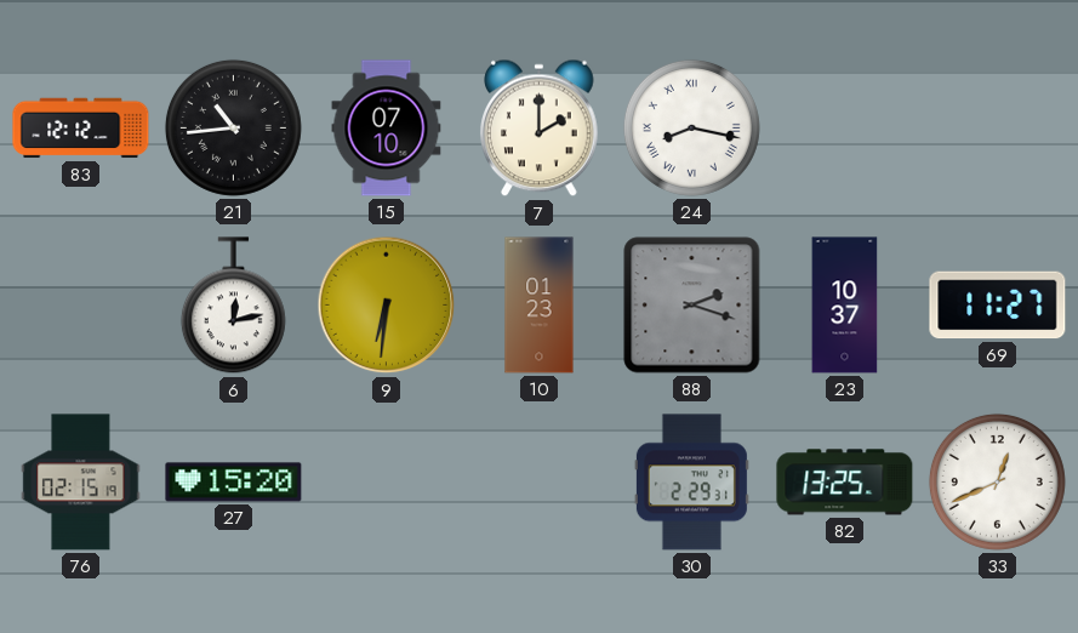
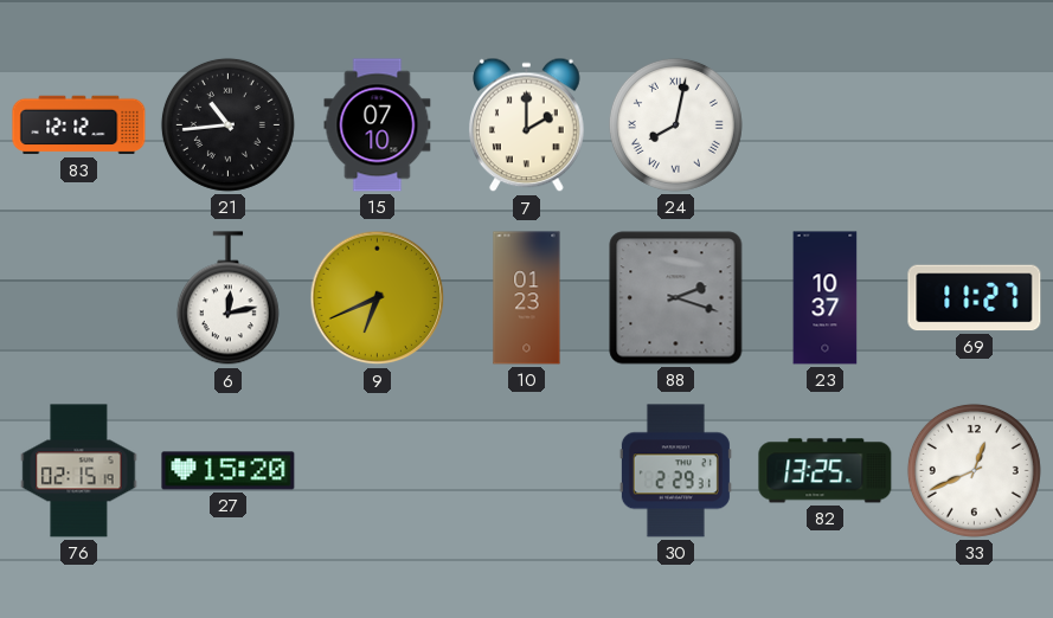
24: 8:17 -> 8:02
9: 6:31 -> 6:41
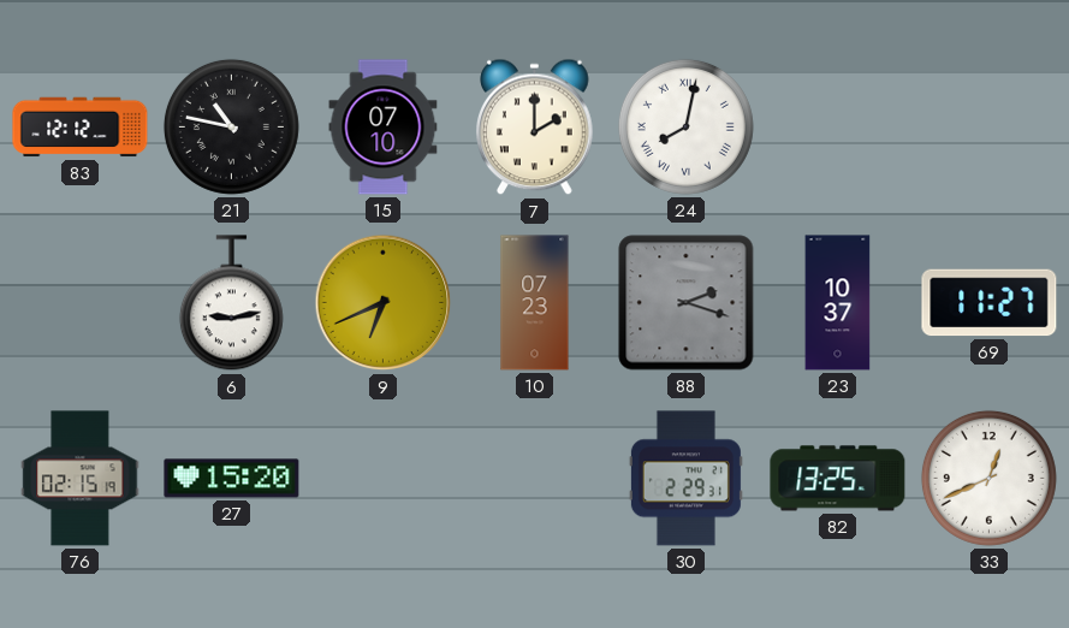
21: 10:44 -> 10:47
6: 12:13 -> 9:13
10: 01:23 -> 07:23
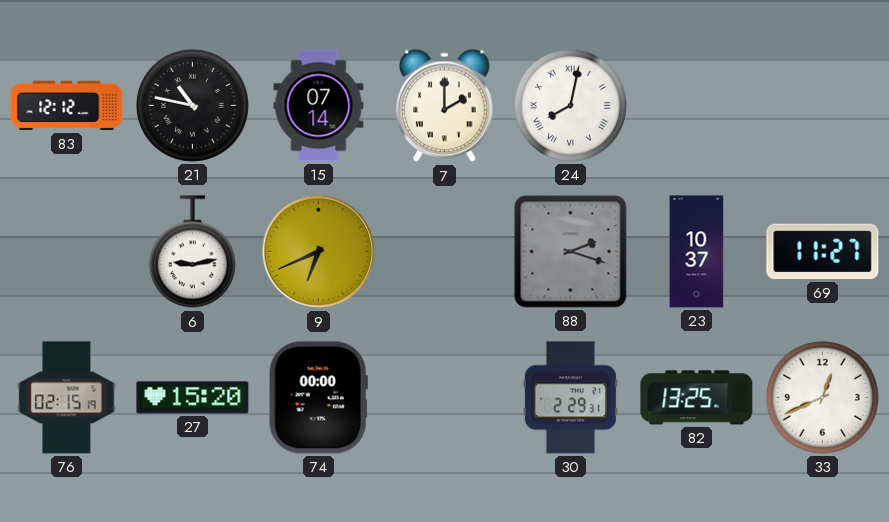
15: 07:10 -> 07:14
10: 07:23 -> none
74: none -> 00:00
